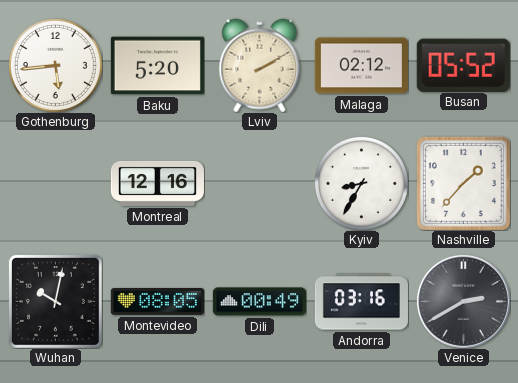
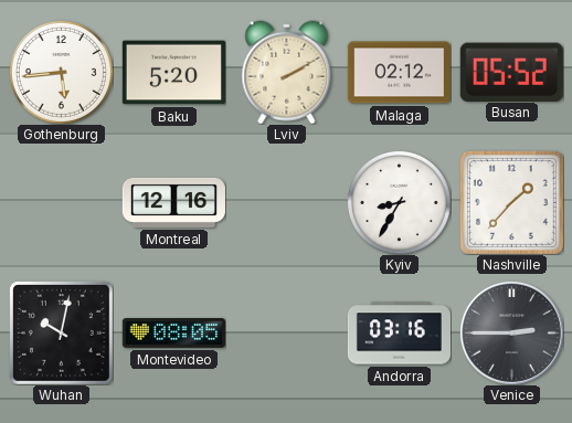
Dili: 00:49 -> none
Venice: 2:40 -> 2:45
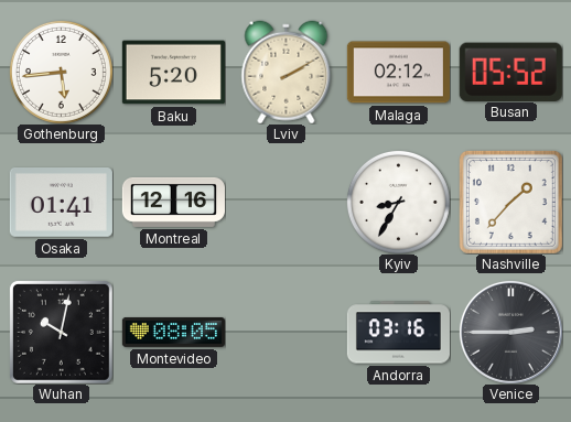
Osaka: none -> 01:41
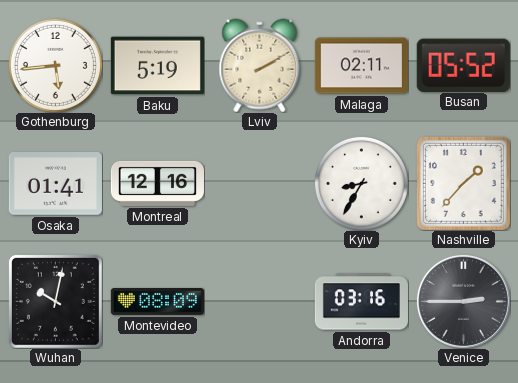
Baku: 5:20 -> 5:19
Malaga: 02:12 -> 02:11
Montevideo: 08:05 -> 08:09
